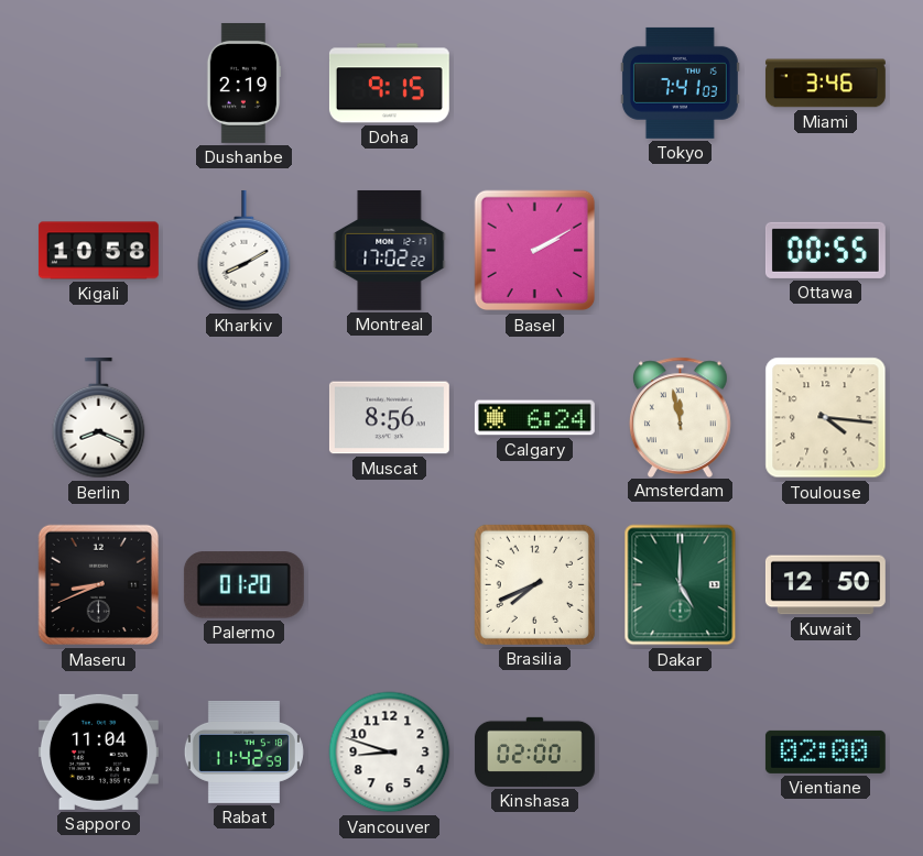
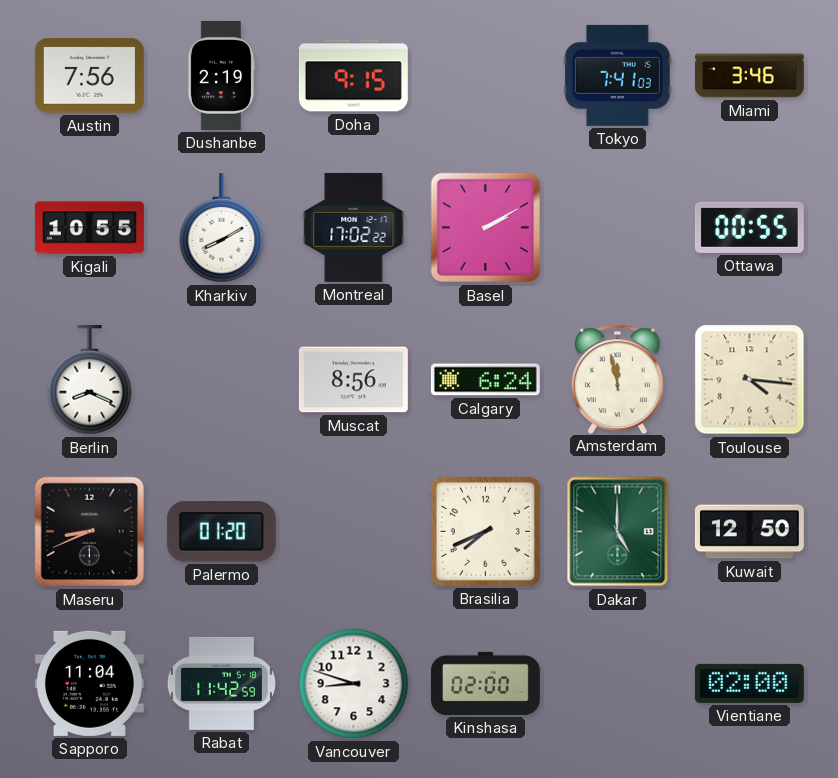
Austin: none -> 7:56
Kigali: 10:58 -> 10:55
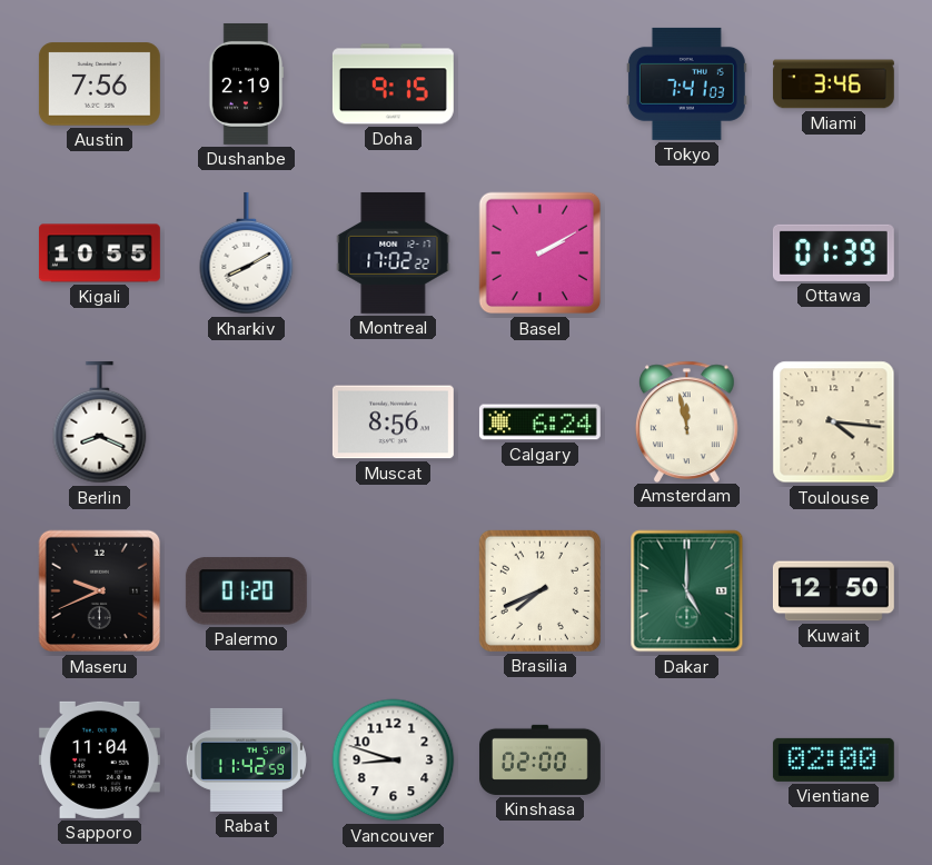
Ottawa: 00:55 -> 01:39
Maseru: 8:41 -> 9:41
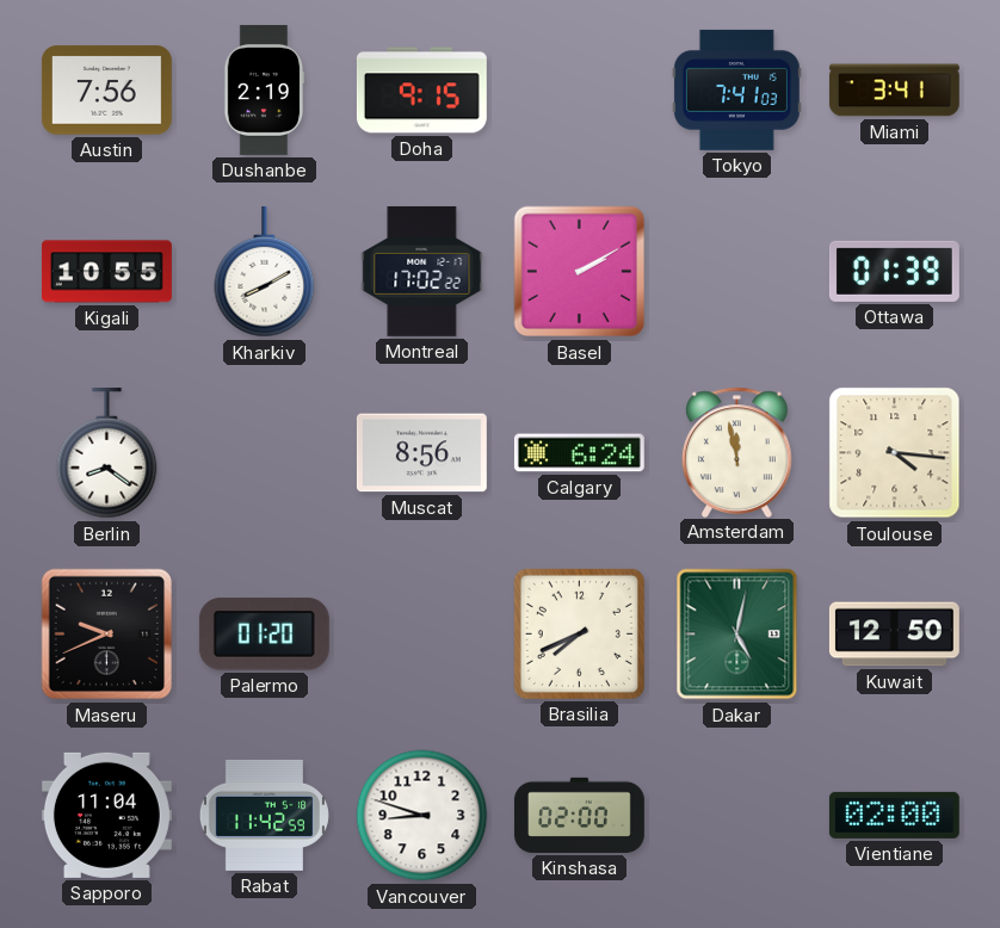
Miami: 3:46 -> 3:41
Berlin: 8:19 -> 8:21
Dakar: 5:00 -> 5:02
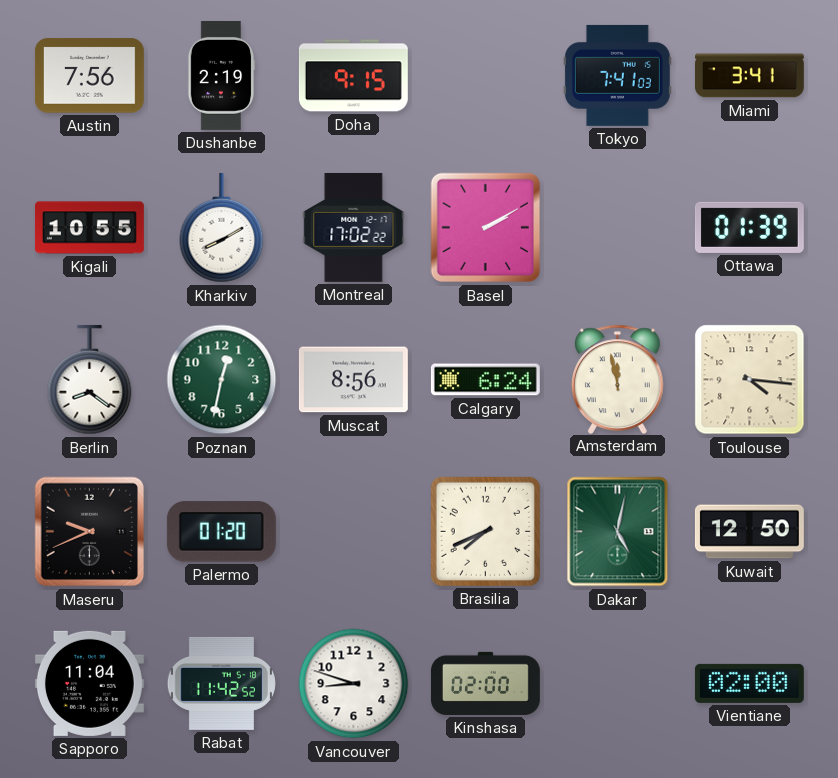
Poznan: none -> 12:32
Rabat: 11:42:59 -> 11:42:52
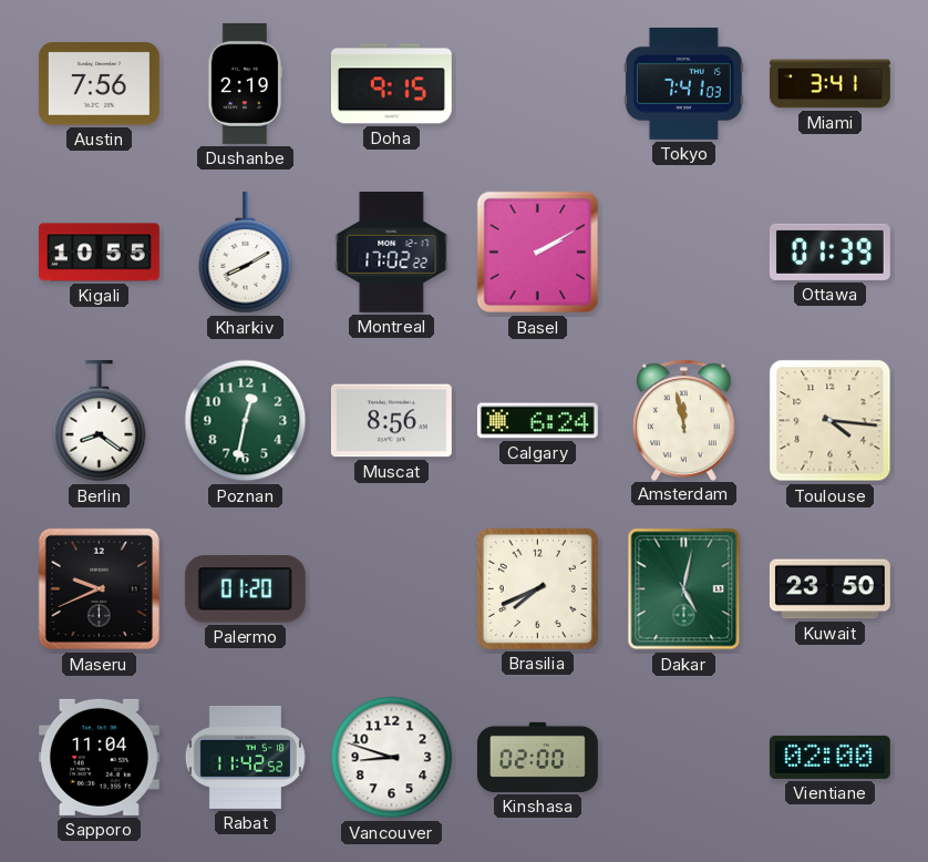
Kuwait: 12:50 -> 23:50
